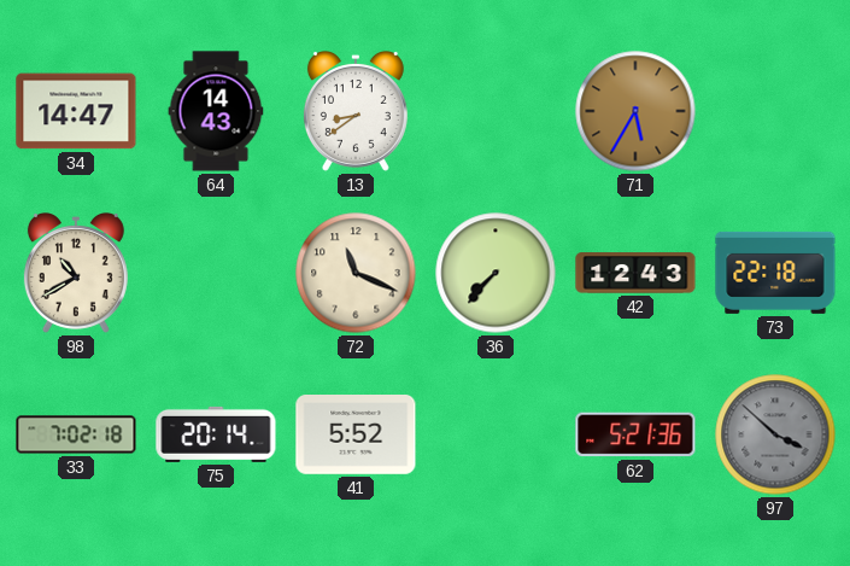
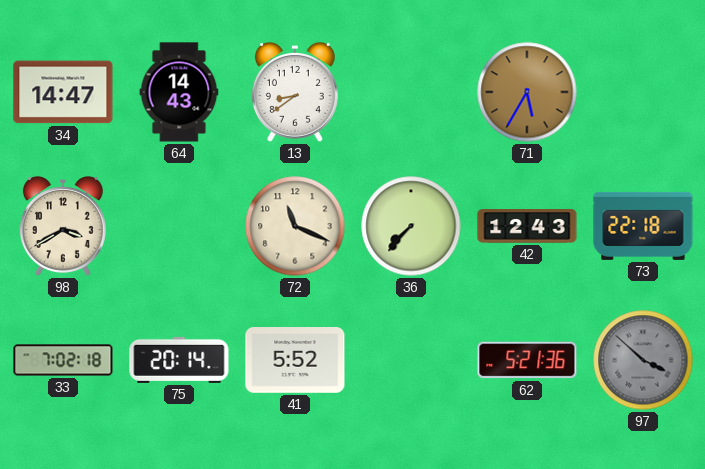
98: 10:40 -> 3:40
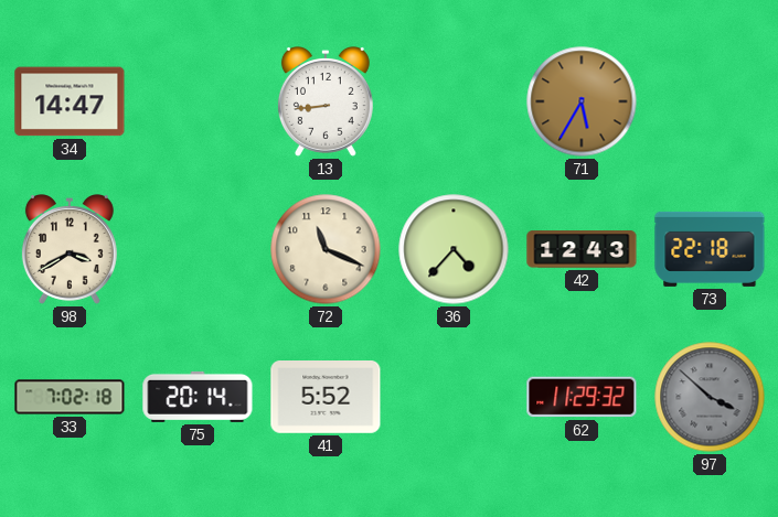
64: 14:43 -> none
13: 8:39 -> 8:44
36: 7:37 -> 4:37
62: 5:21 -> 11:29
